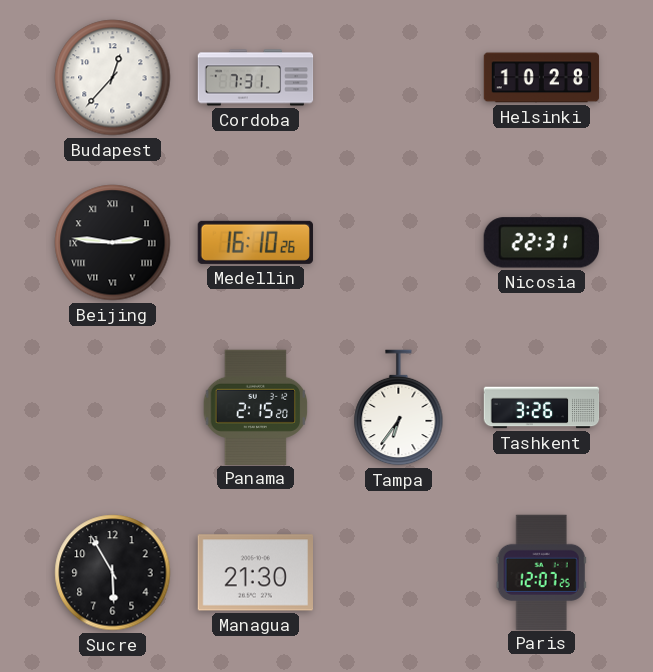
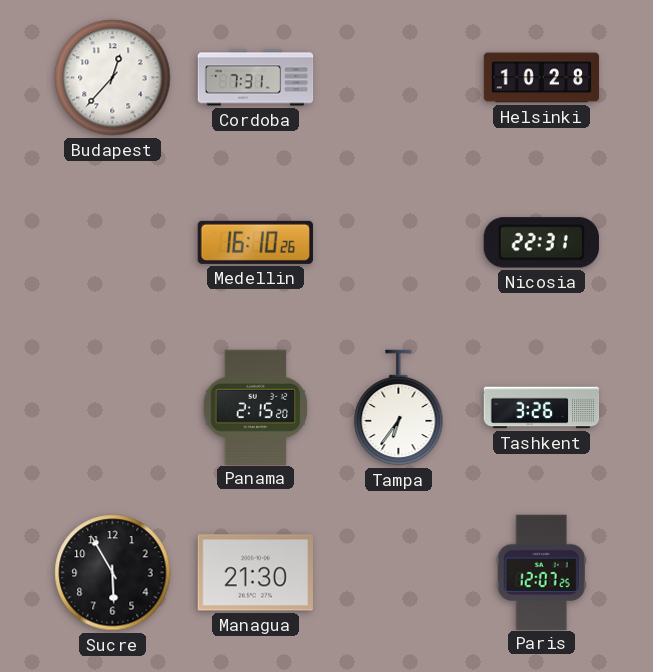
Beijing: 2:46 -> none
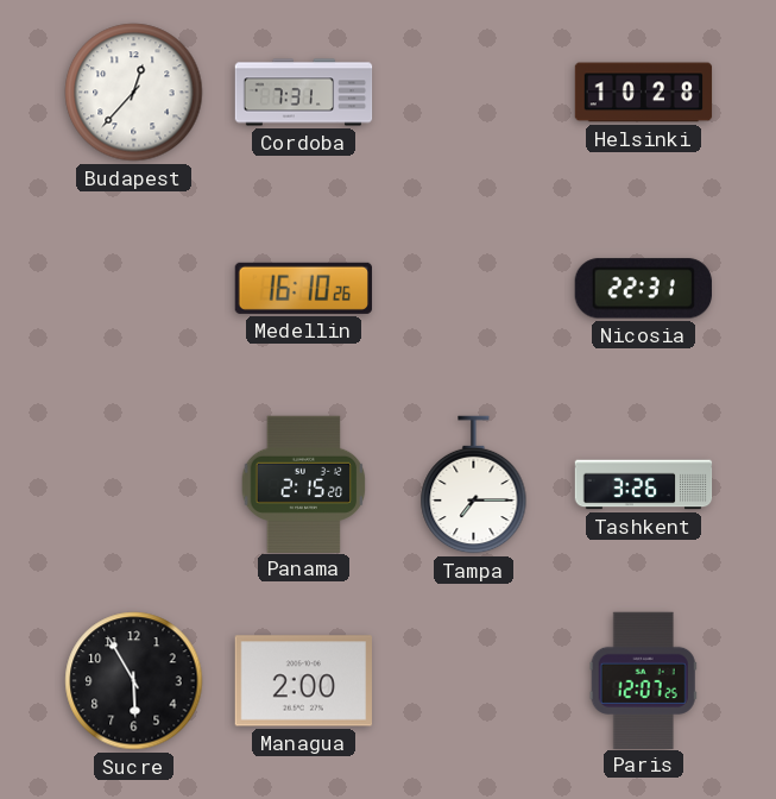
Tampa: 6:36 -> 7:15
Managua: 21:30 -> 2:00
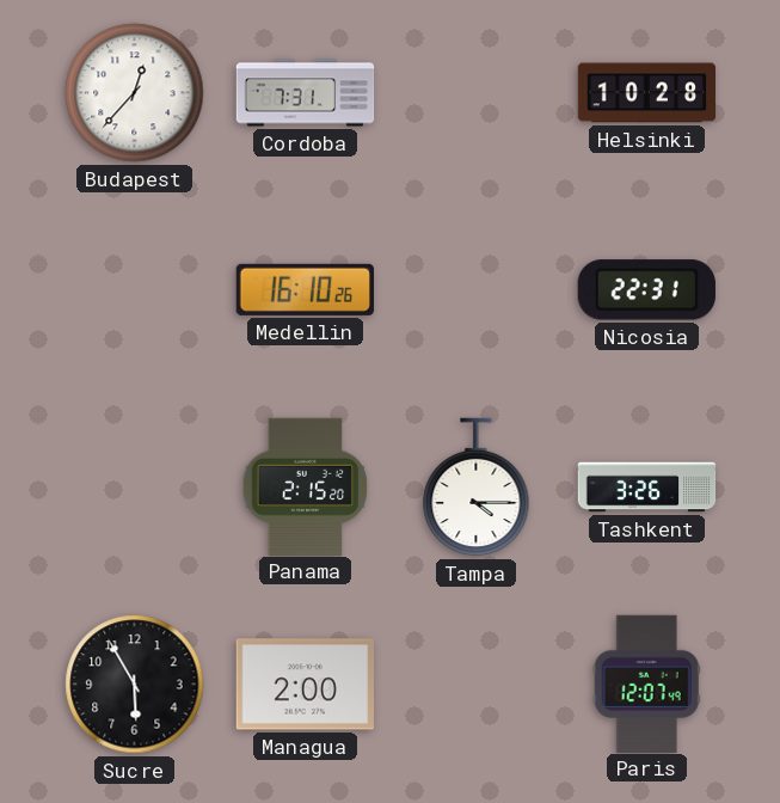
Tampa: 7:15 -> 4:15
Paris: 12:07:25 -> 12:07:49
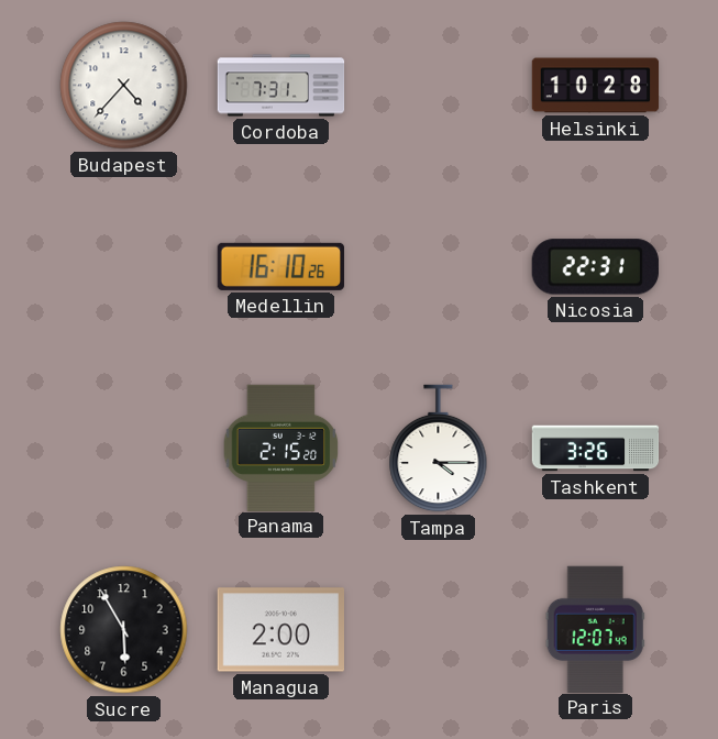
Budapest: 12:37 -> 4:37
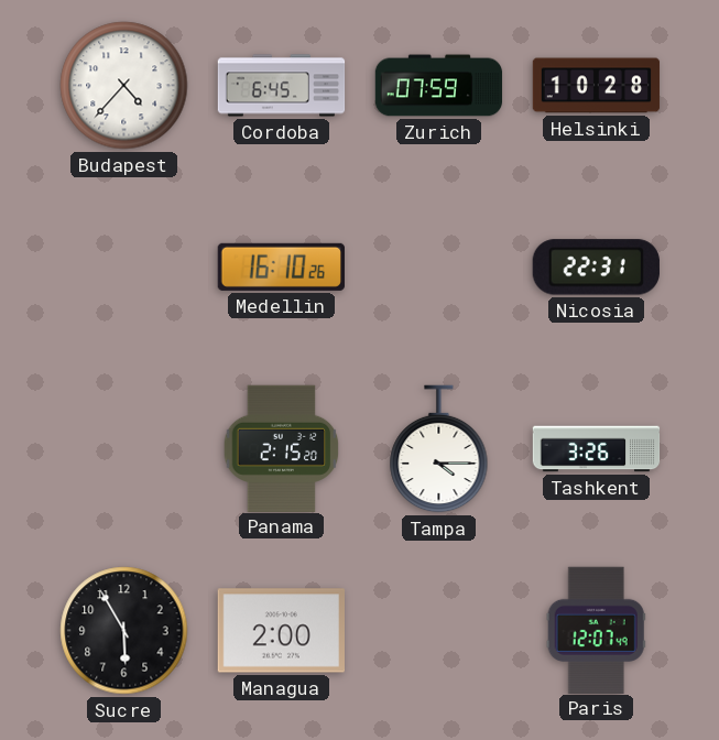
Cordoba: 7:31 -> 6:45
Zurich: none -> 07:59
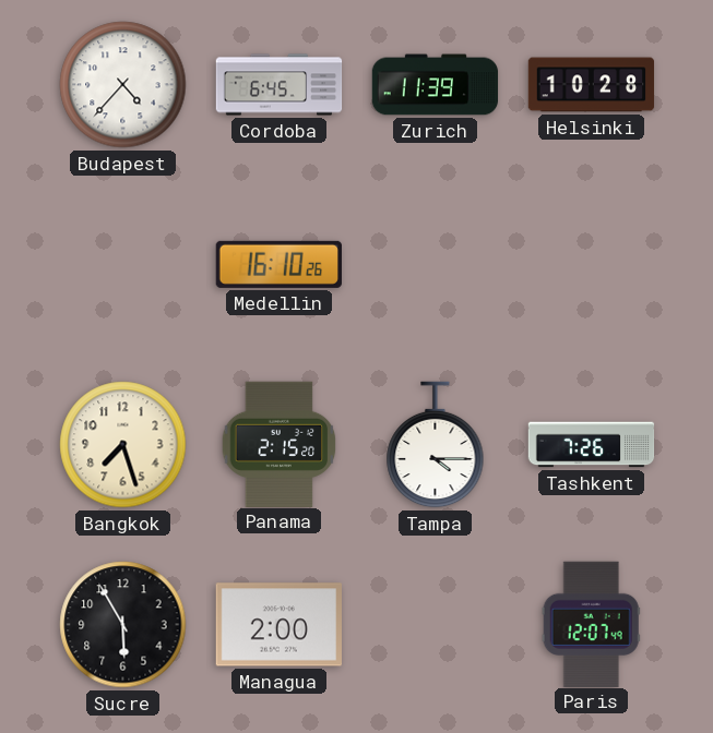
Zurich: 07:59 -> 11:39
Nicosia: 22:31 -> none
Bangkok: none -> 7:27
Tashkent: 3:26 -> 7:26
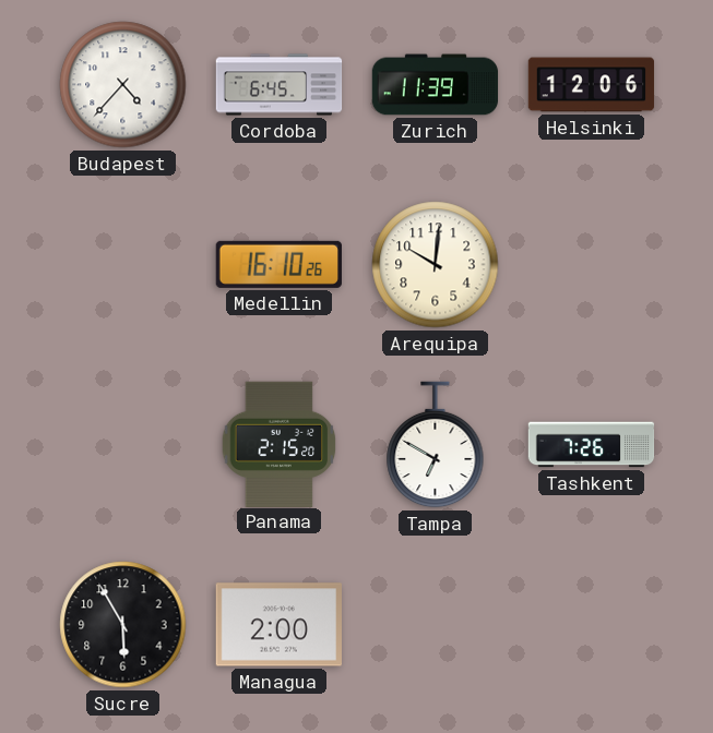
Helsinki: 10:28 -> 12:06
Arequipa: none -> 10:01
Bangkok: 7:27 -> none
Tampa: 4:15 -> 6:50
Paris: 12:07 -> none
